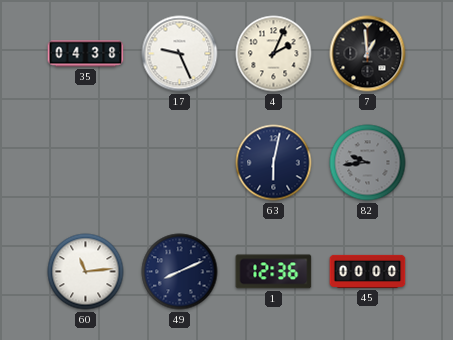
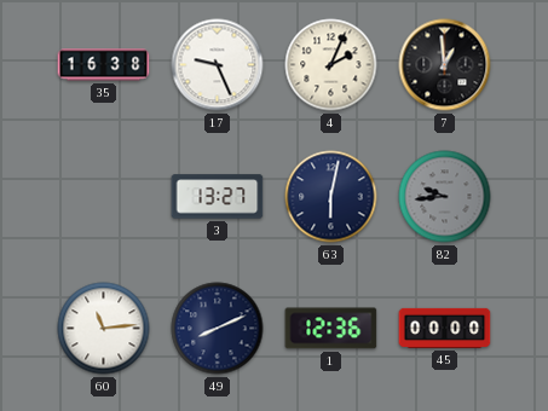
35: 04:38 -> 16:38
3: none -> 13:27
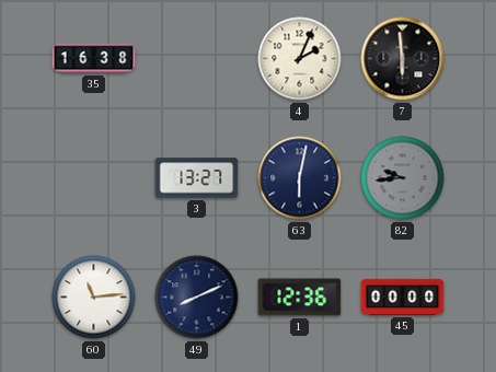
17: 9:26 -> none
7: 12:59 -> 5:59
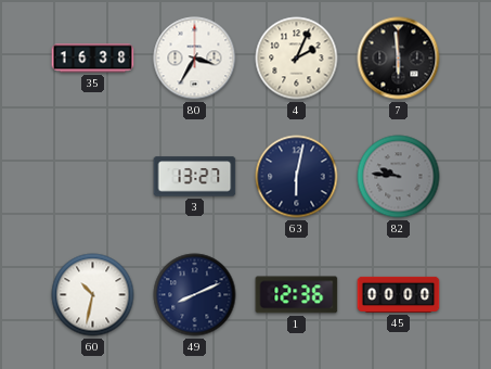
80: none -> 3:35
82: 9:44 -> 9:46
60: 11:14 -> 10:32
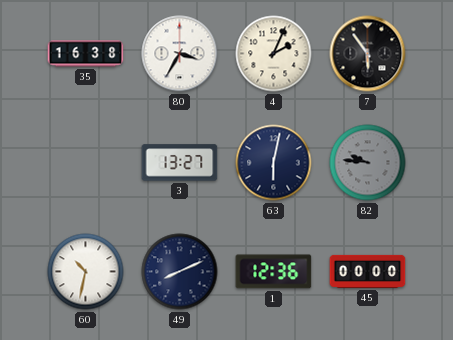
7: 5:59 -> 5:54
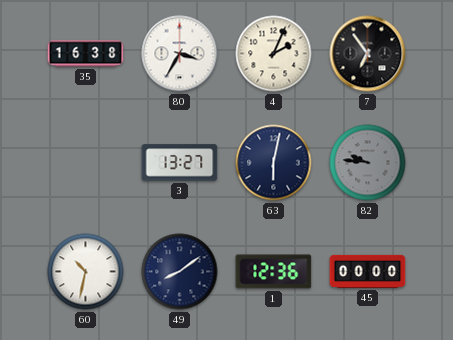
7: 5:54 -> 6:54
49: 8:11 -> 8:09
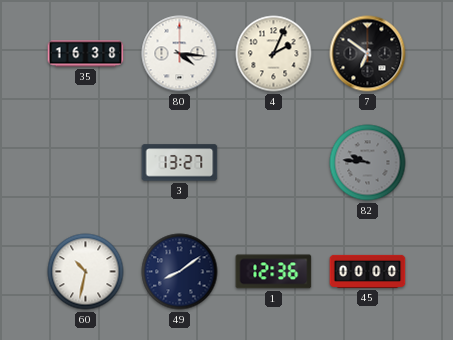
80: 3:35 -> 4:16
7: 6:54 -> 6:51
63: 6:02 -> none
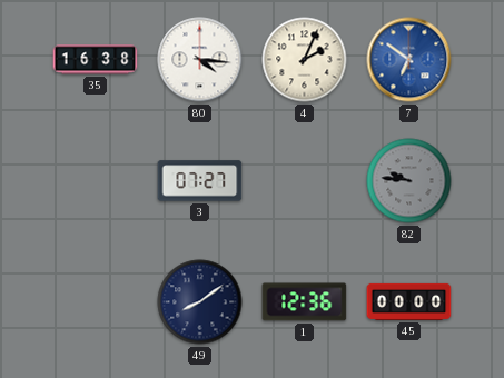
7 dial: black -> blue
3: 13:27 -> 07:27
60: 10:32 -> none
